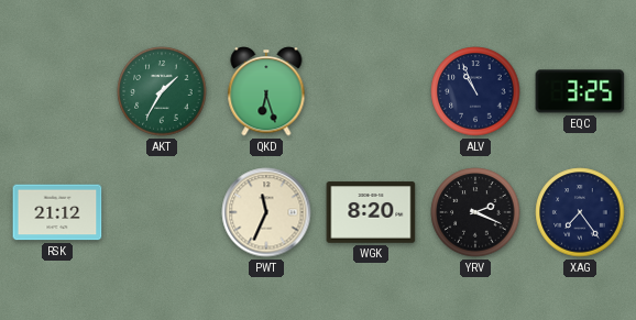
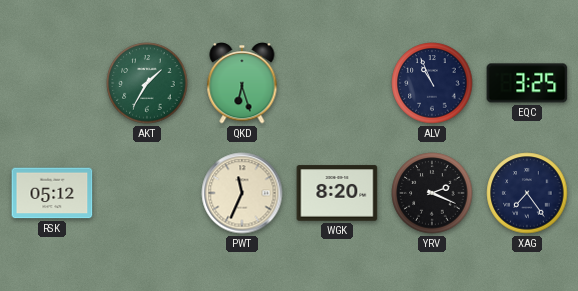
RSK: 21:12 -> 05:12
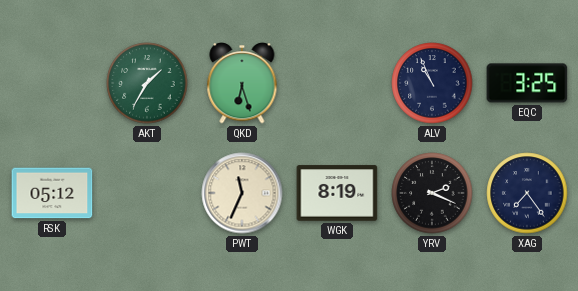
WGK: 8:20 -> 8:19
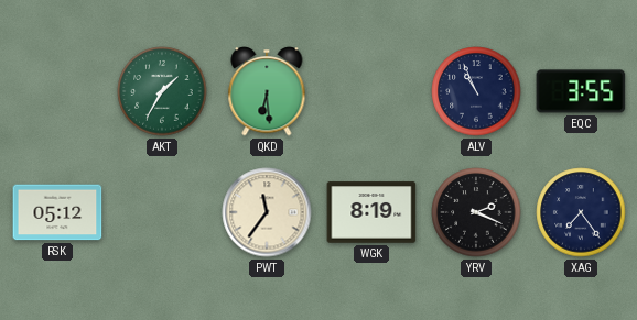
QKD: 6:27 -> 6:29
EQC: 3:25 -> 3:55
PWT: 11:34 -> 11:36
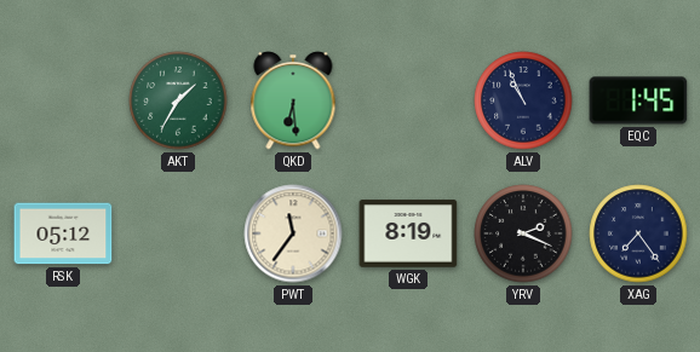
EQC: 3:55 -> 1:45
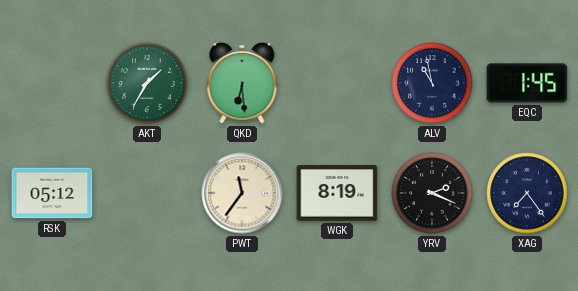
ALV: 10:56 -> 10:58
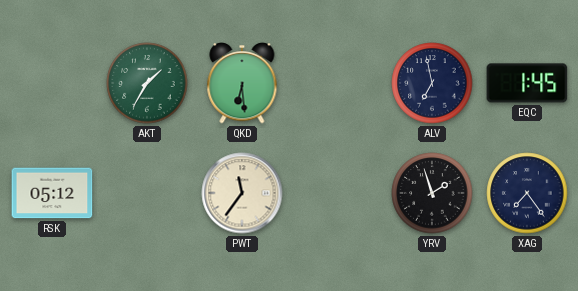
ALV: 10:58 -> 6:58
WGK: 8:19 -> none
YRV: 2:19 -> 1:57
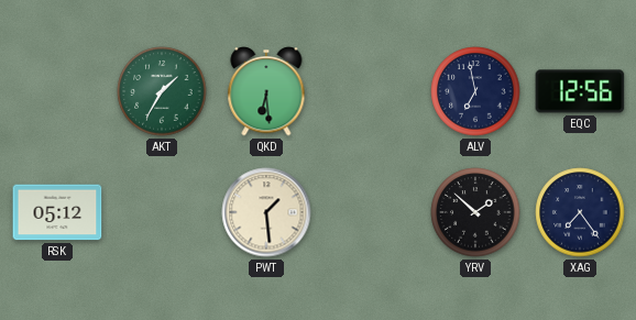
EQC: 1:45 -> 12:56
PWT: 11:36 -> 1:29
YRV: 1:57 -> 1:52
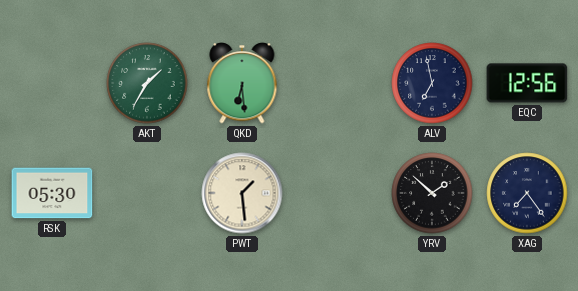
RSK: 05:12 -> 05:30
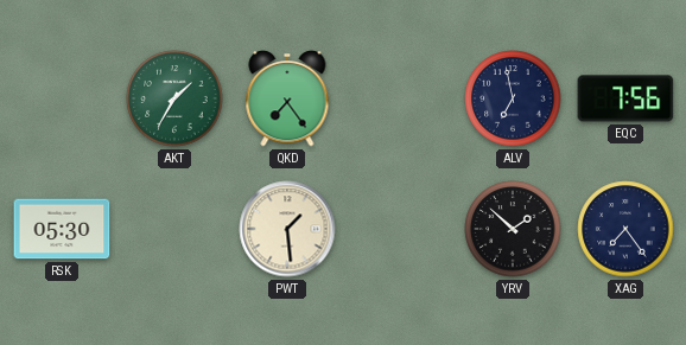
QKD: 6:29 -> 7:24
EQC: 12:56 -> 7:56
